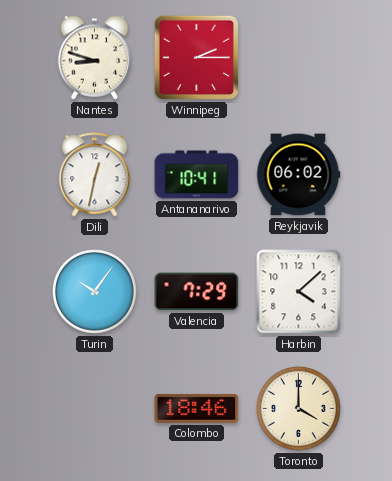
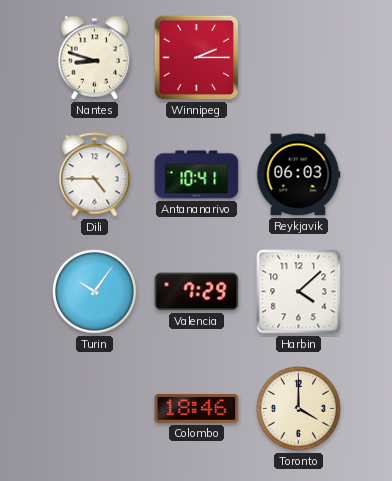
Dili: 12:32 -> 4:45
Reykjavik: 06:02 -> 06:03
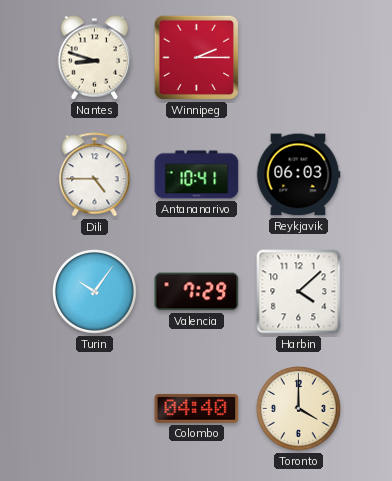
Colombo: 18:46 -> 04:40
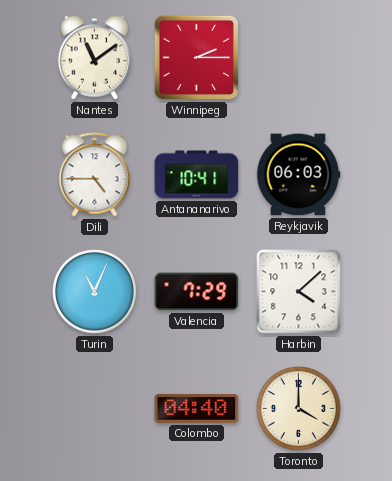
Nantes: 8:48 -> 11:09
Turin: 10:06 -> 11:04
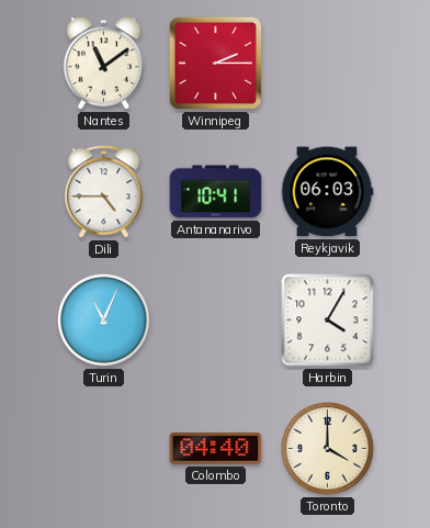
Valencia: 7:29 -> none
Harbin: 4:08 -> 4:05
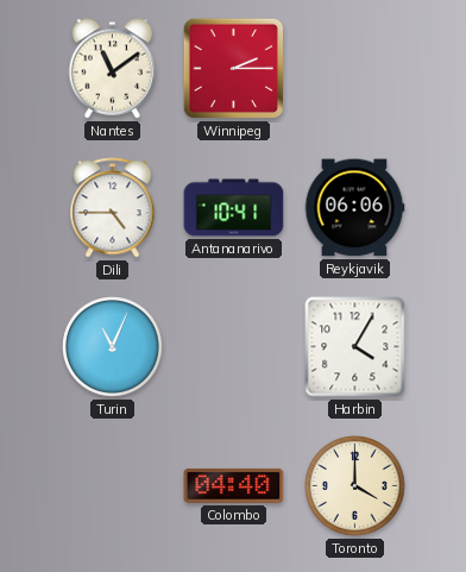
Reykjavik: 06:03 -> 06:06
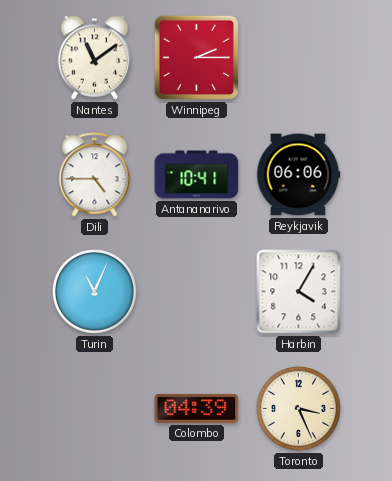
Colombo: 04:40 -> 04:39
Toronto: 4:00 -> 3:26
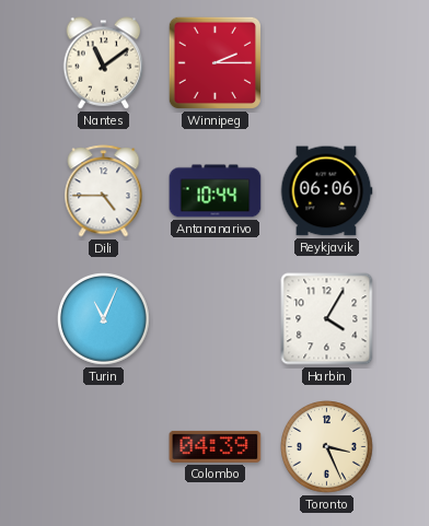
Antananarivo: 10:41 -> 10:44
